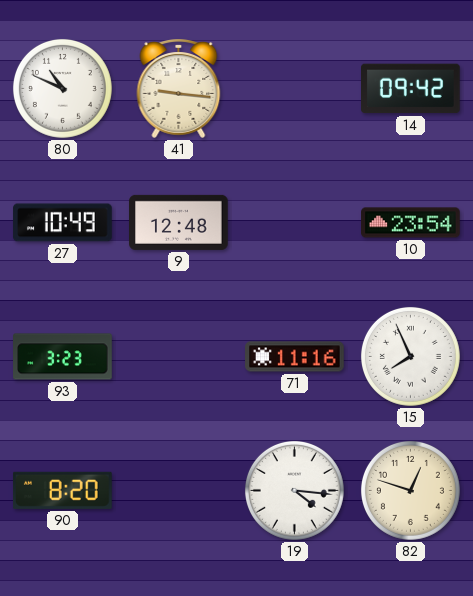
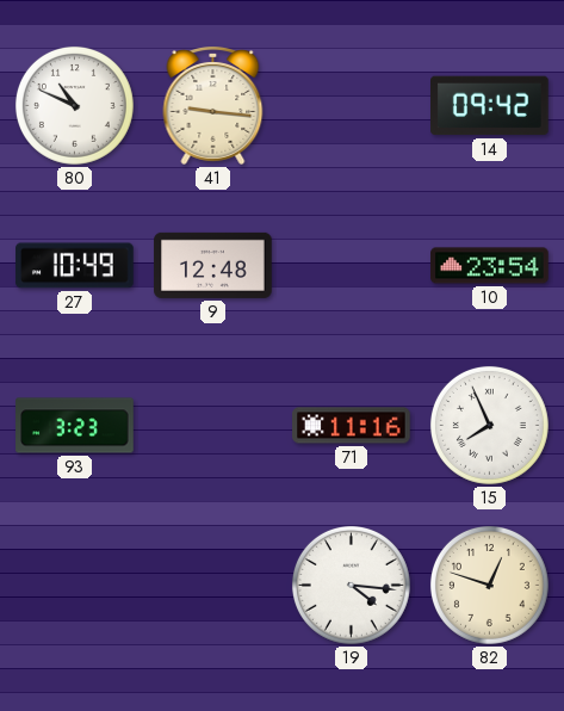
90: 8:20 -> none
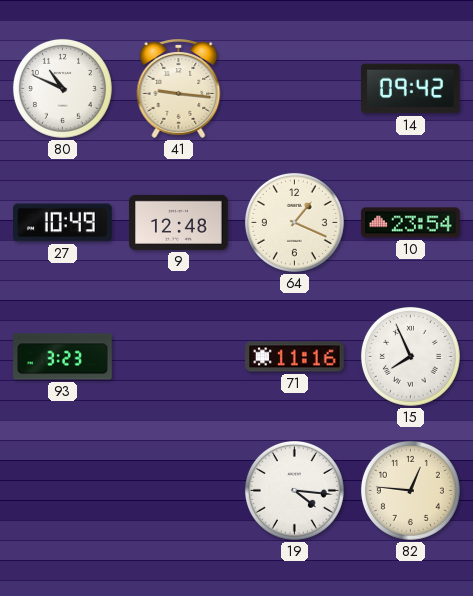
64: none -> 1:19
82: 12:48 -> 12:46
